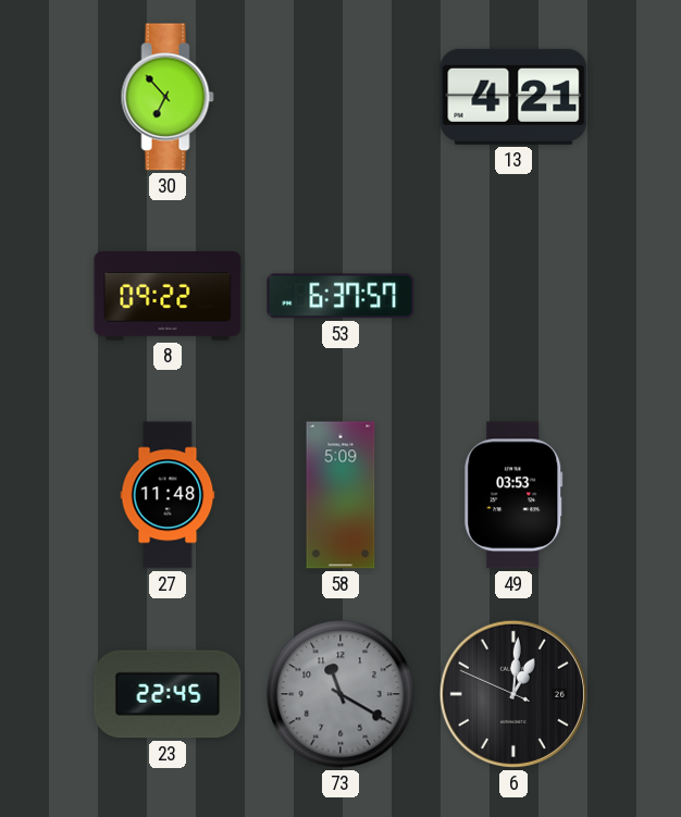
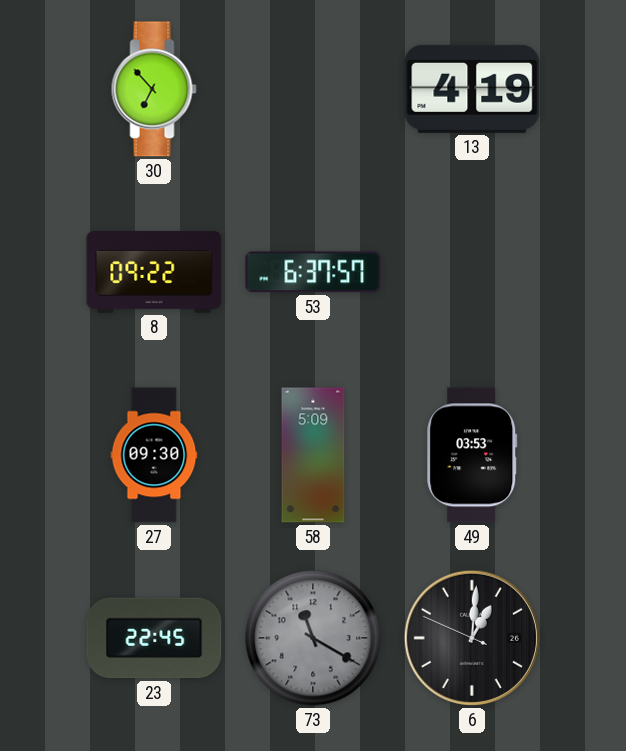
13: 4:21 -> 4:19
27: 11:48 -> 09:30
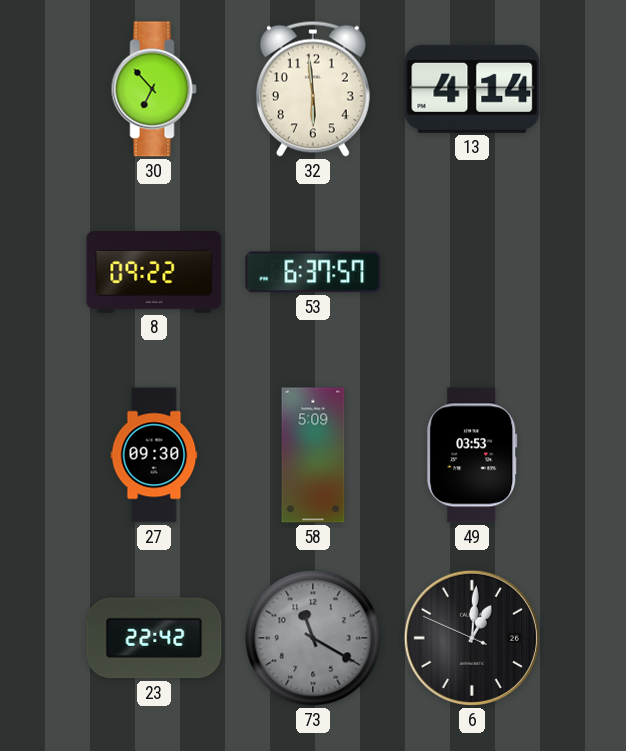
32: none -> 5:59
13: 4:19 -> 4:14
23: 22:45 -> 22:42
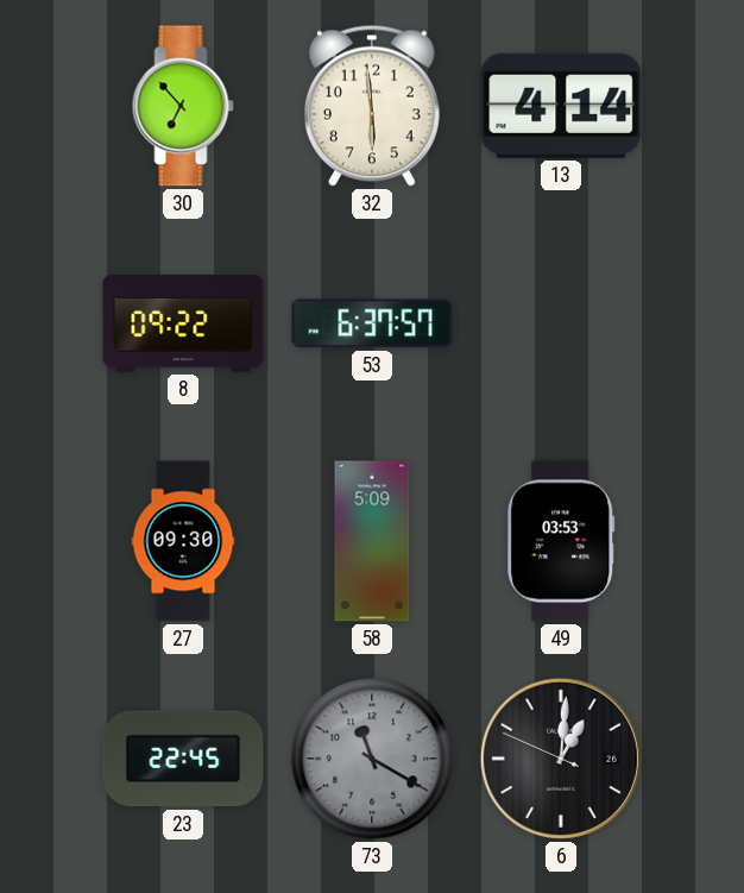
23: 22:42 -> 22:45
